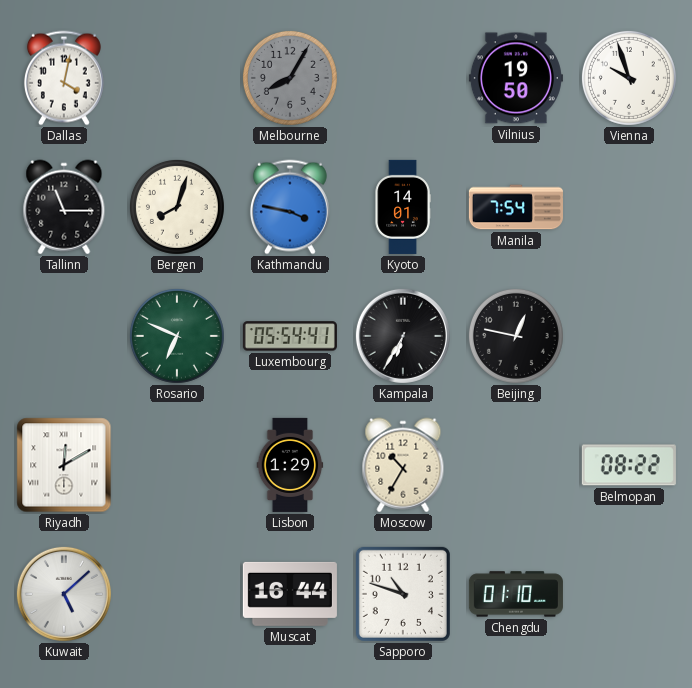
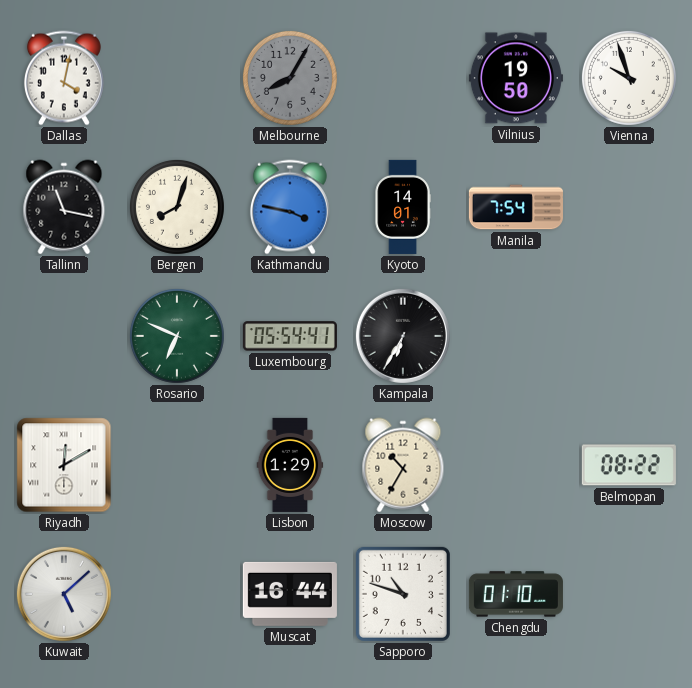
Tallinn: 11:15 -> 11:17
Beijing: 12:47 -> none
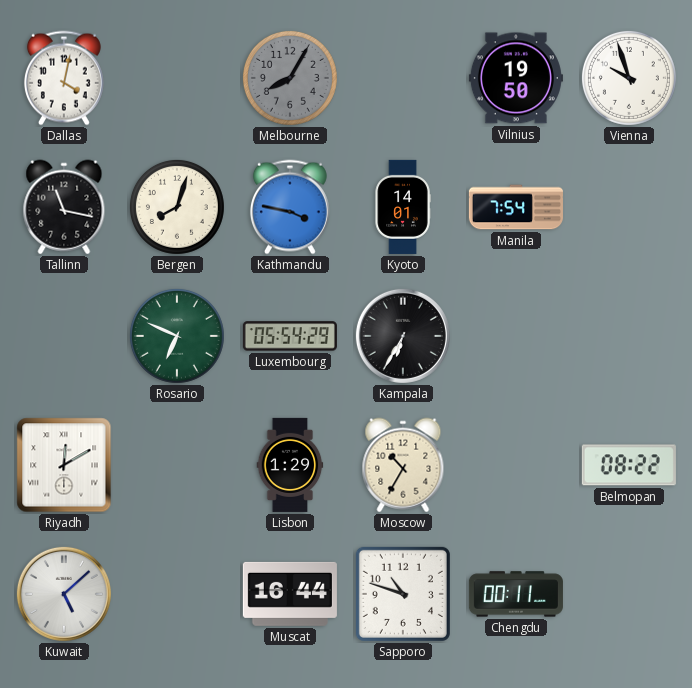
Luxembourg: 05:54:41 -> 05:54:29
Chengdu: 01:10 -> 00:11
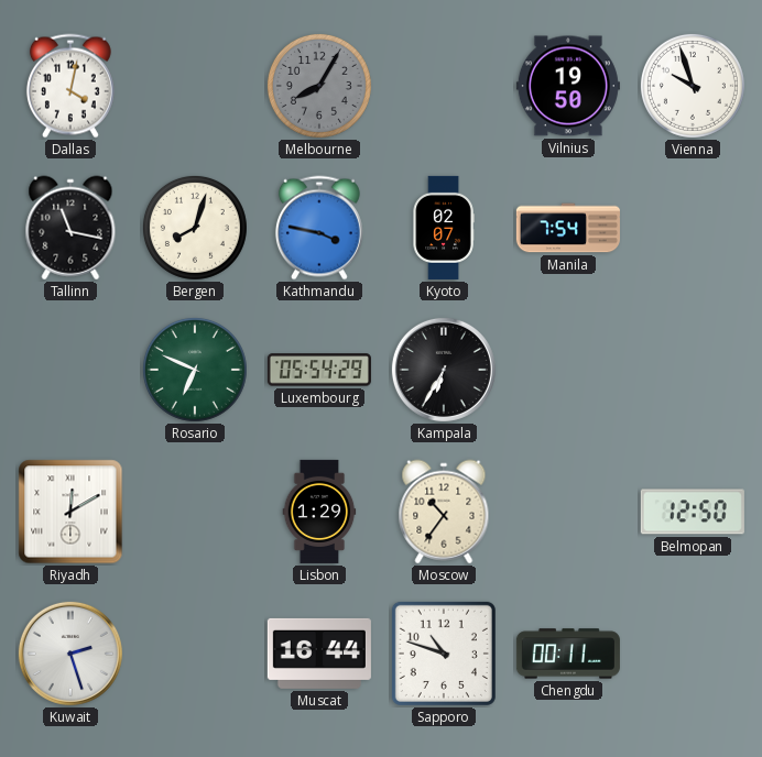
Kyoto: 14:01 -> 02:07
Moscow: 10:35 -> 10:36
Belmopan: 08:22 -> 12:50
Kuwait: 5:08 -> 2:27
